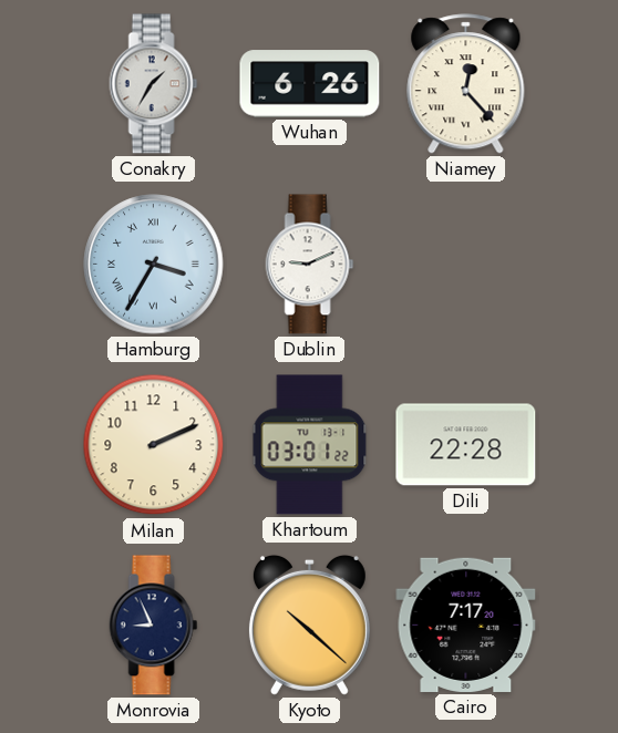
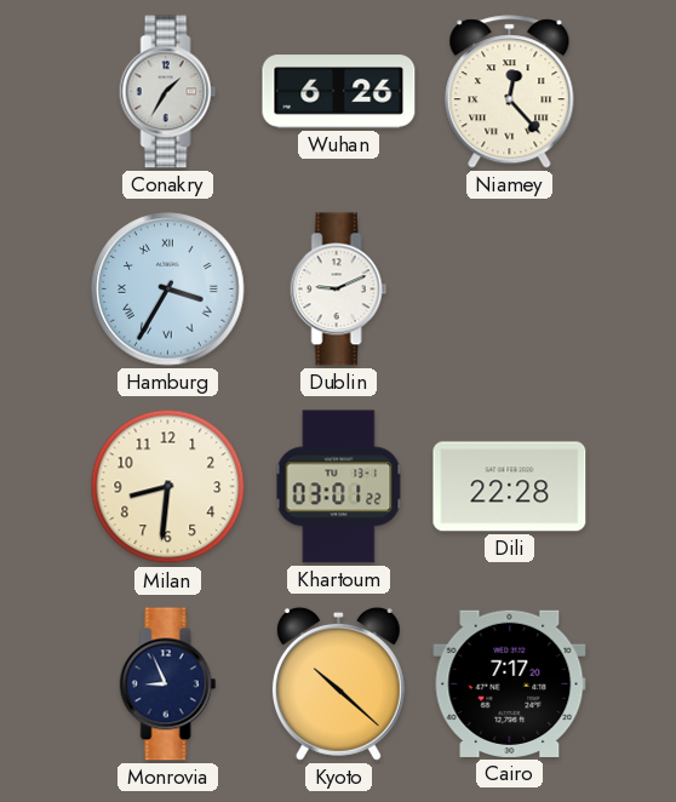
Milan: 2:11 -> 8:31
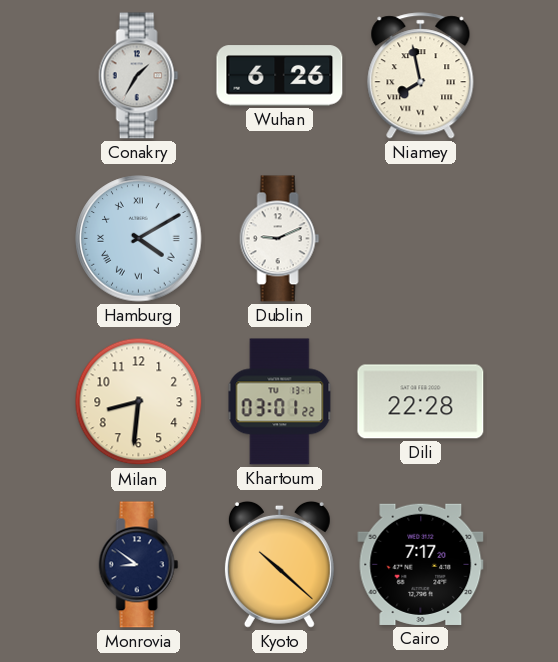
Niamey: 12:23 -> 7:58
Hamburg: 3:35 -> 4:10
Monrovia: 8:56 -> 8:51
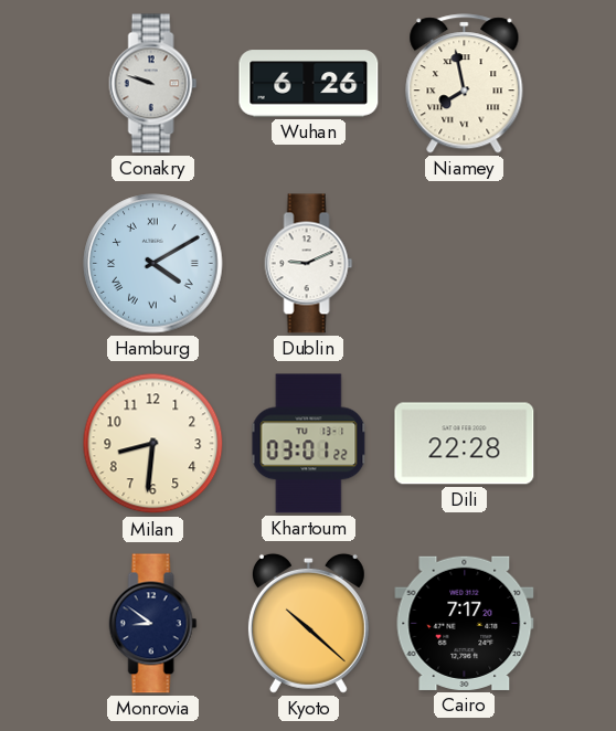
Conakry: 1:35 -> 9:48
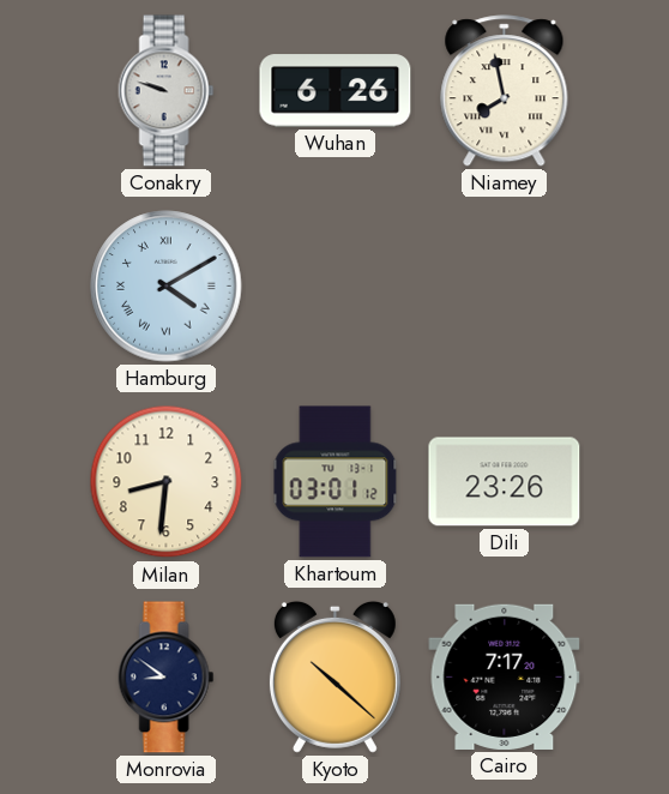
Dublin: 9:11 -> none
Khartoum: 03:01:22 -> 03:01:12
Dili: 22:28 -> 23:26
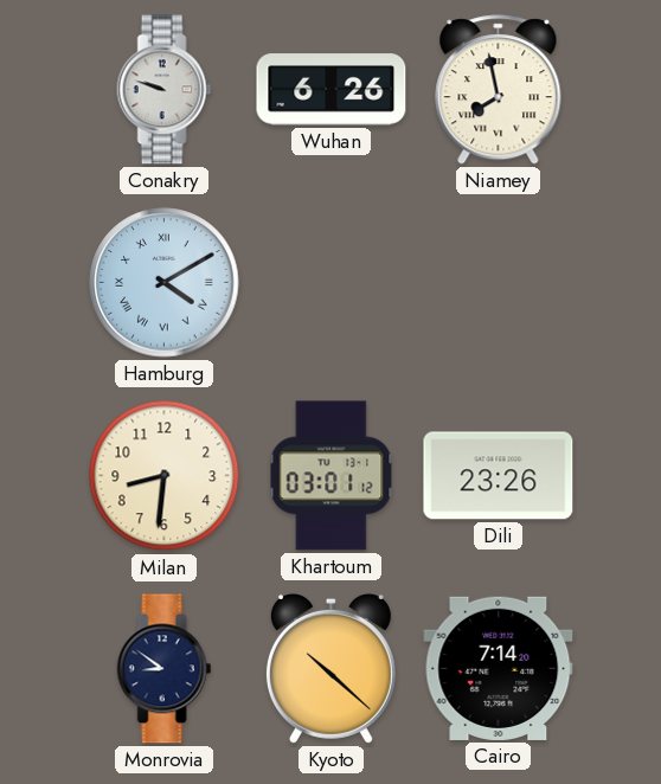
Cairo: 7:17 -> 7:14
